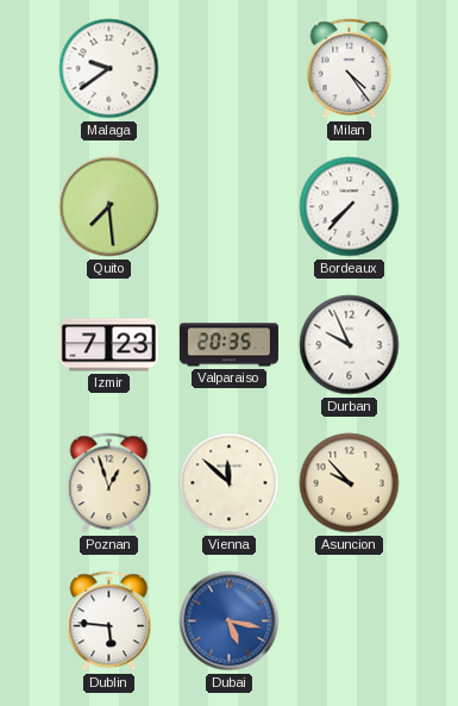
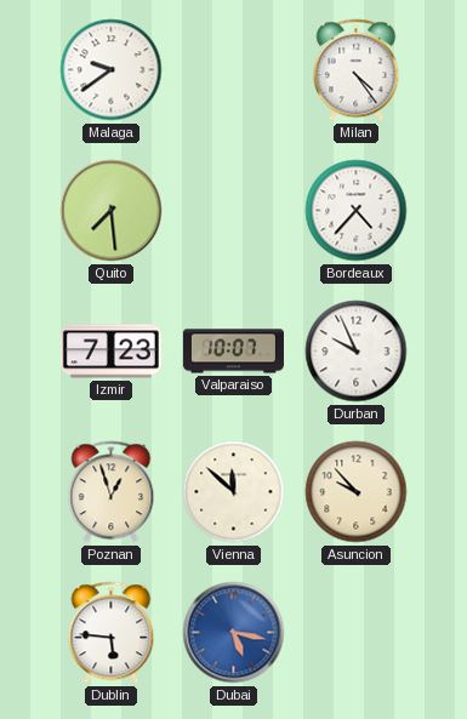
Bordeaux: 7:37 -> 4:37
Valparaiso: 20:35 -> 10:07
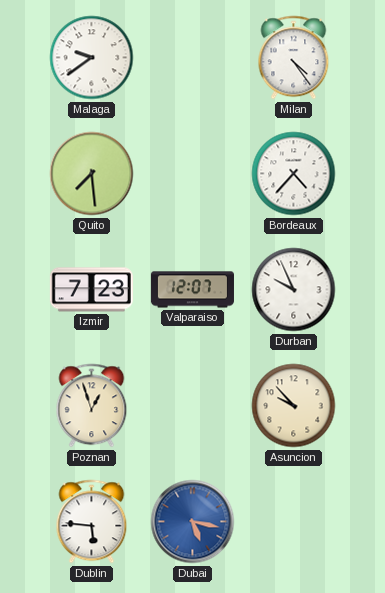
Valparaiso: 10:07 -> 12:07
Vienna: 11:52 -> none
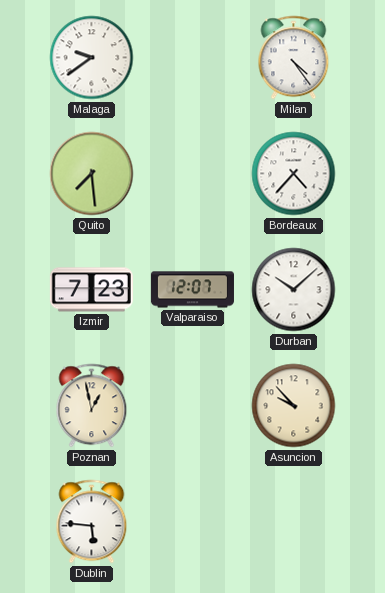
Durban: 9:56 -> 10:08
Poznan: 12:57 -> 12:58
Dubai: 5:17 -> none
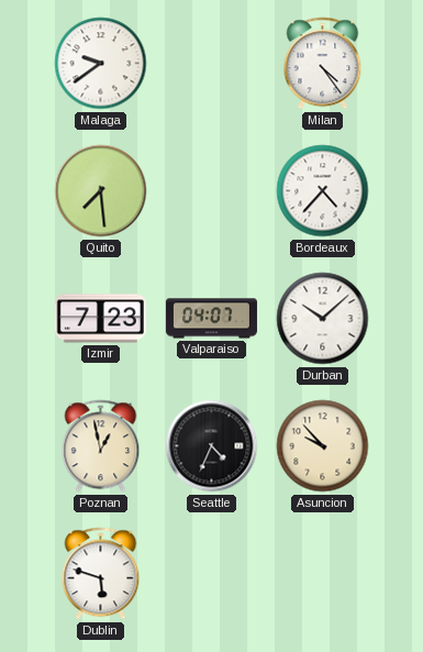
Valparaiso: 12:07 -> 04:07
Seattle: none -> 4:34
Dublin: 5:46 -> 5:48
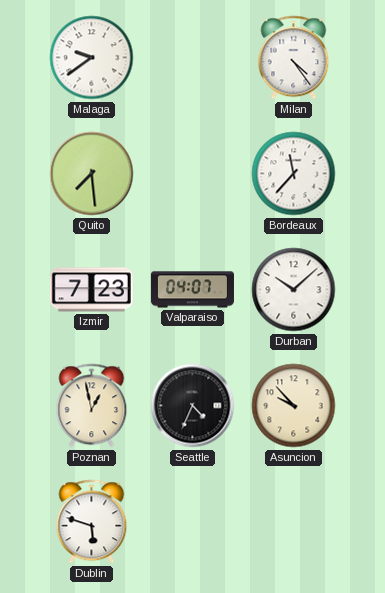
Bordeaux: 4:37 -> 11:37
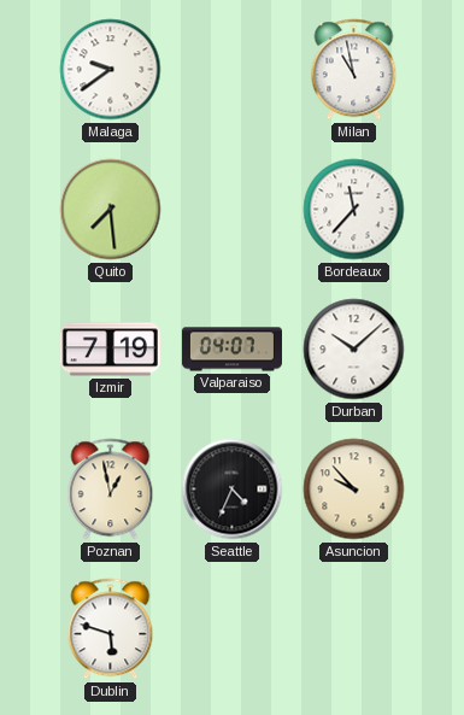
Milan: 4:24 -> 10:58
Izmir: 7:23 -> 7:19
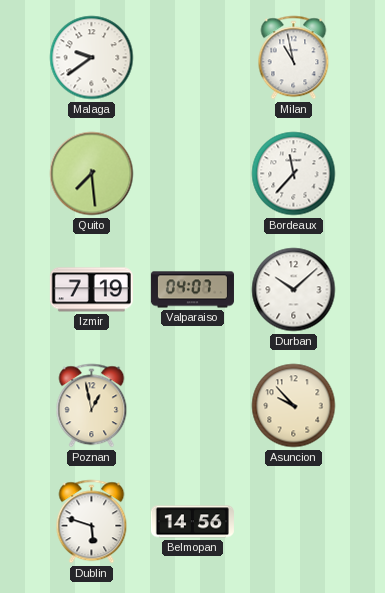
Seattle: 4:34 -> none
Belmopan: none -> 14:56
